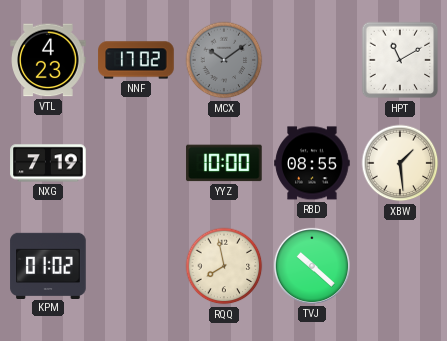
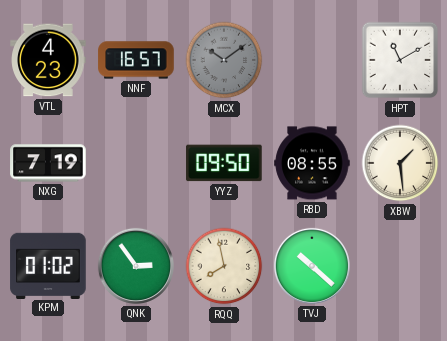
NNF: 17:02 -> 16:57
YYZ: 10:00 -> 09:50
QNK: none -> 2:54
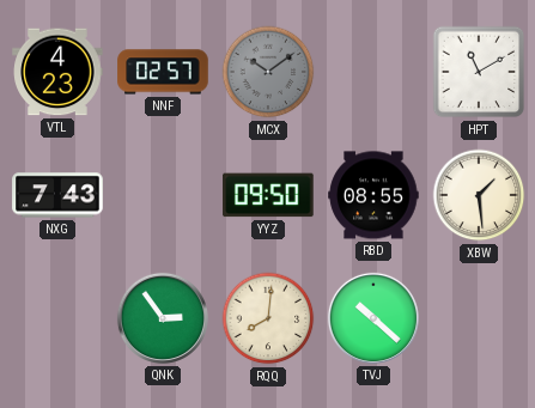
NNF: 16:57 -> 02:57
NXG: 7:19 -> 7:43
KPM: 01:02 -> none
RQQ: 7:58 -> 8:01
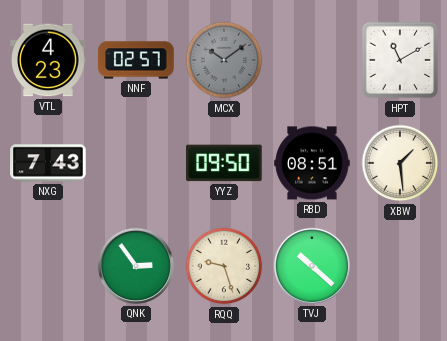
RBD: 08:55 -> 08:51
RQQ: 8:01 -> 9:27
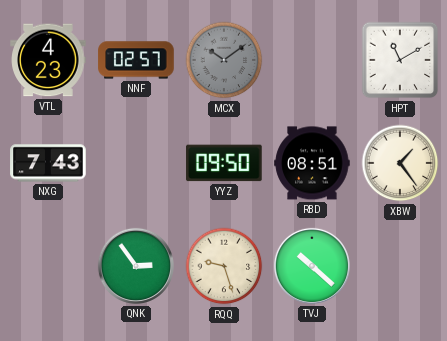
XBW: 1:29 -> 1:24
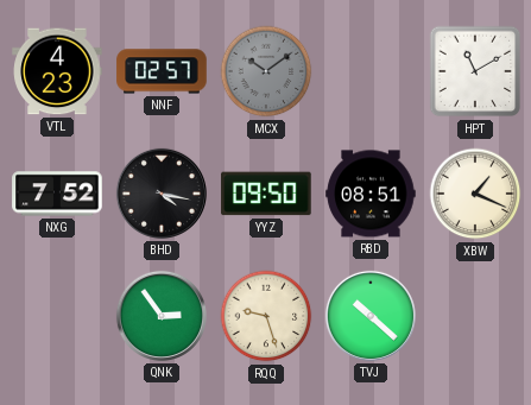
NXG: 7:43 -> 7:52
BHD: none -> 4:17
XBW: 1:24 -> 1:19
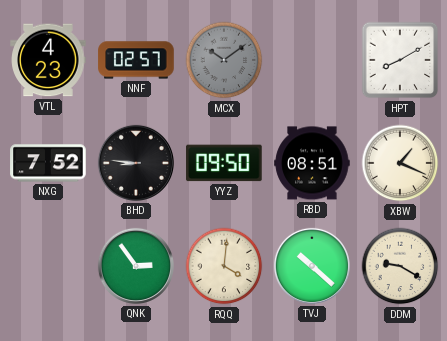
HPT: 11:10 -> 8:10
BHD: 4:17 -> 8:46
RQQ: 9:27 -> 4:01
DDM: none -> 9:20
